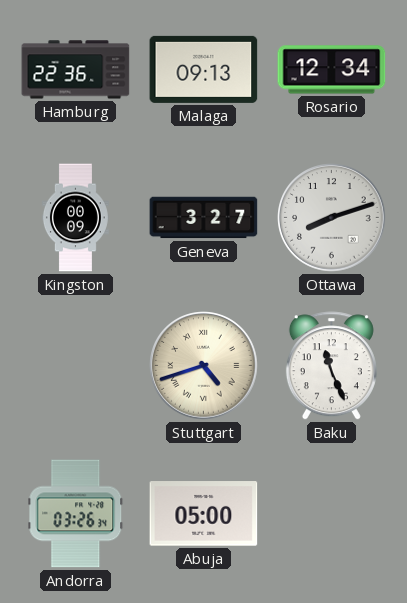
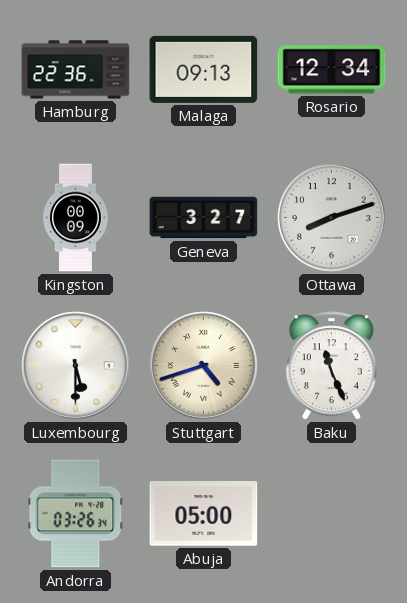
Luxembourg: none -> 5:30
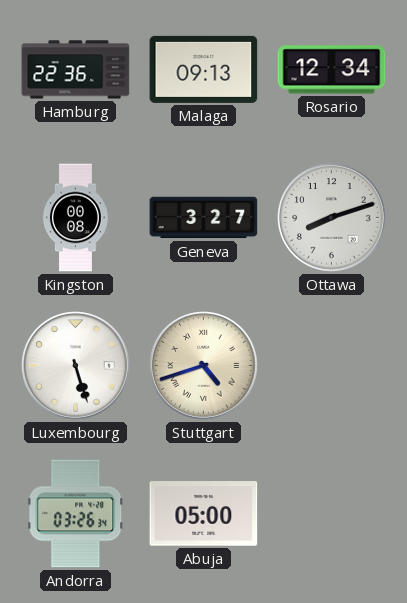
Kingston: 00:09 -> 00:08
Luxembourg: 5:30 -> 5:27
Baku: 11:26 -> none
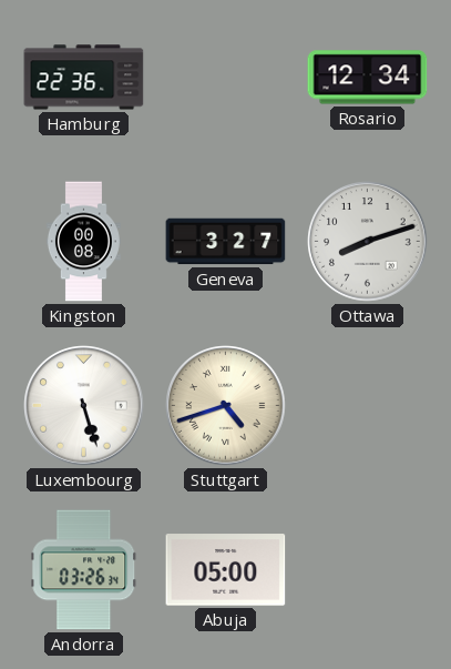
Malaga: 09:13 -> none
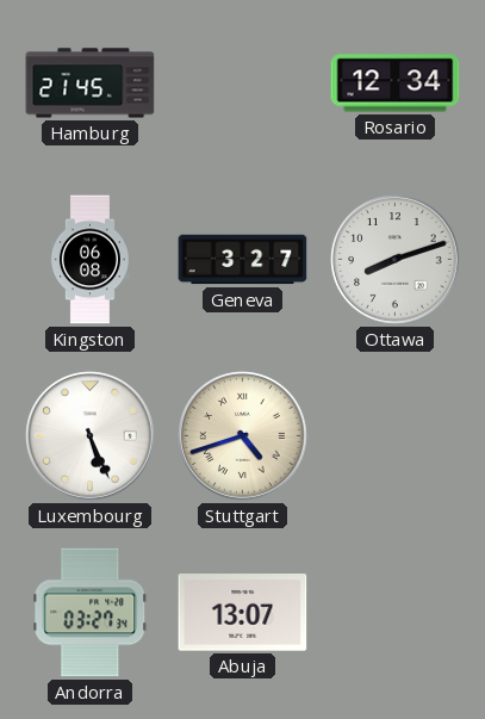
Hamburg: 22:36 -> 21:45
Kingston: 00:08 -> 06:08
Luxembourg: 5:27 -> 5:26
Andorra: 03:26 -> 03:27
Abuja: 05:00 -> 13:07
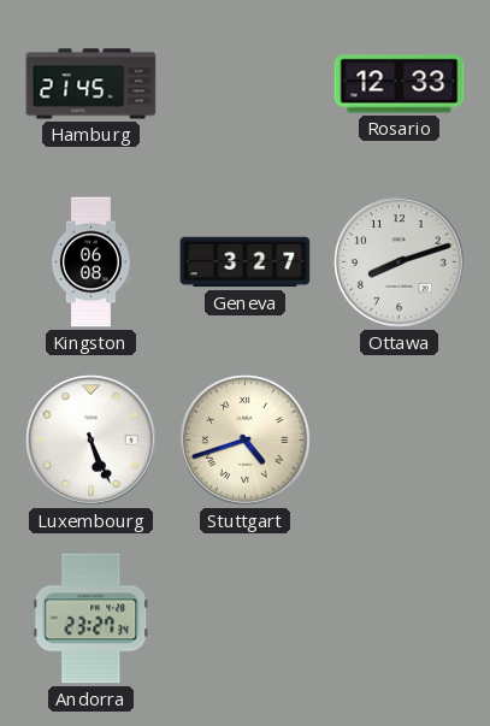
Rosario: 12:34 -> 12:33
Andorra: 03:27 -> 23:27
Abuja: 13:07 -> none
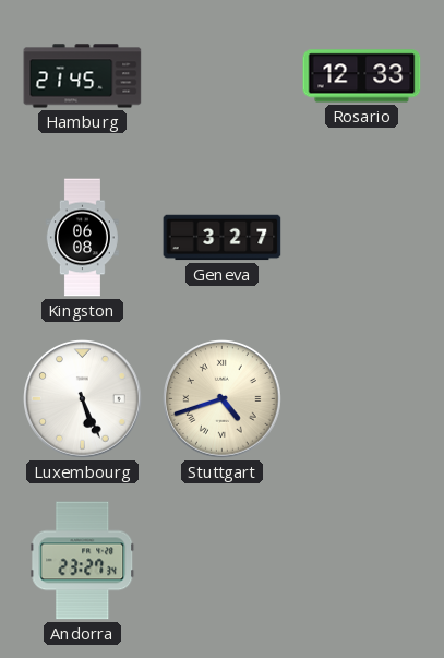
Ottawa: 8:12 -> none
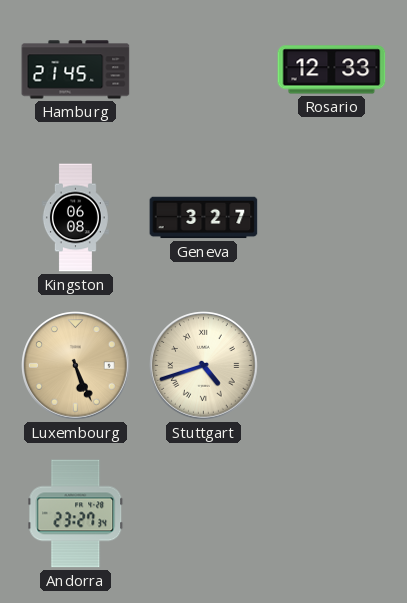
Luxembourg dial: white -> champagne
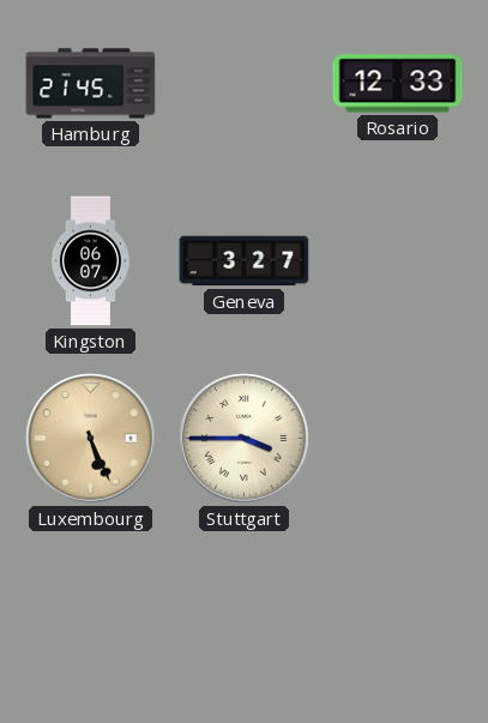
Kingston: 06:08 -> 06:07
Stuttgart: 4:42 -> 3:45
Andorra: 23:27 -> none
